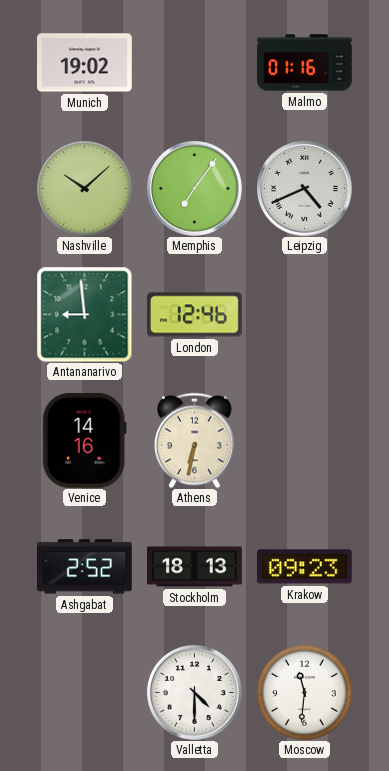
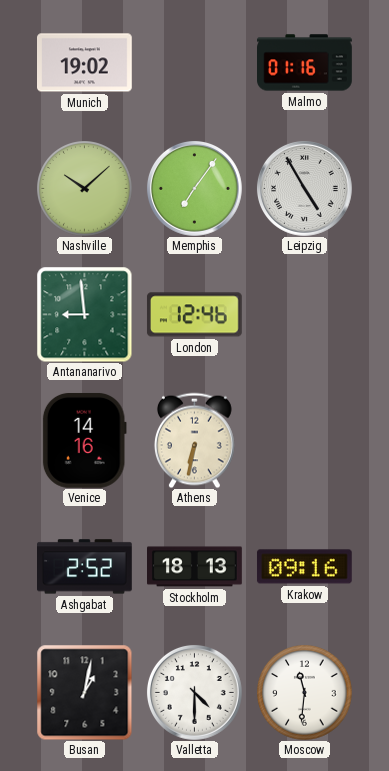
Leipzig: 4:41 -> 4:55
Krakow: 09:23 -> 09:16
Busan: none -> 1:02
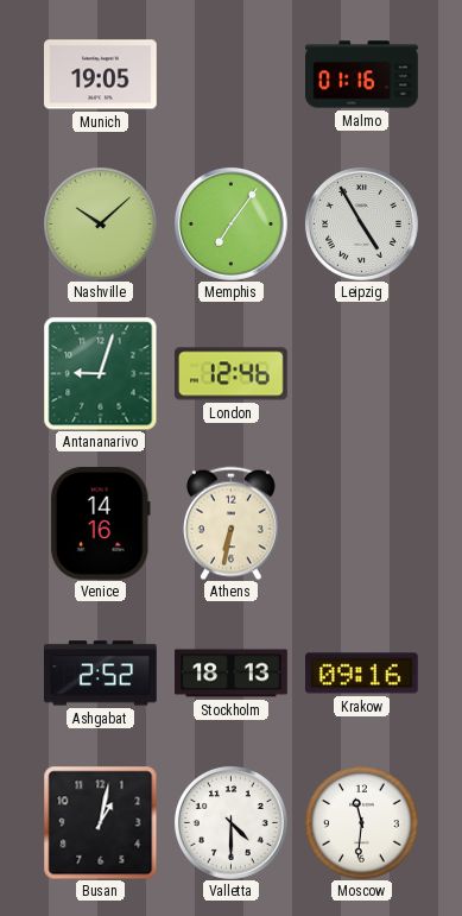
Munich: 19:02 -> 19:05
Antananarivo: 8:59 -> 9:03
